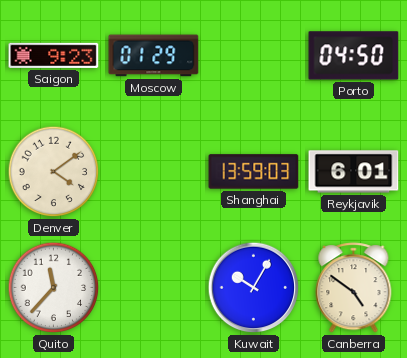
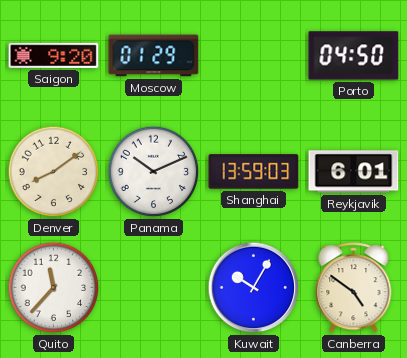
Saigon: 9:23 -> 9:20
Denver: 4:09 -> 8:09
Panama: none -> 10:11
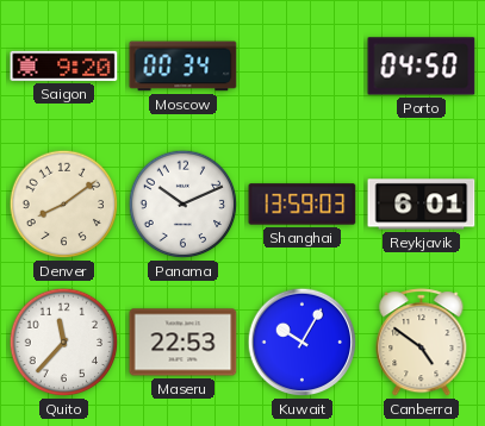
Moscow: 01:29 -> 00:34
Maseru: none -> 22:53
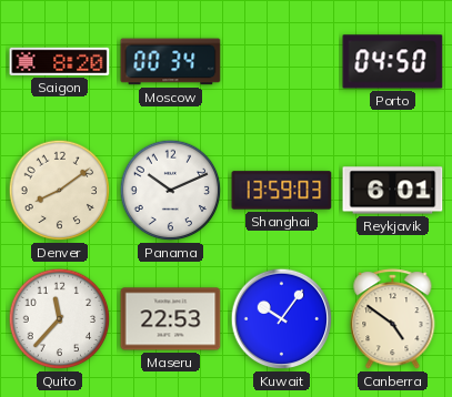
Saigon: 9:20 -> 8:20
Kuwait: 10:05 -> 10:06
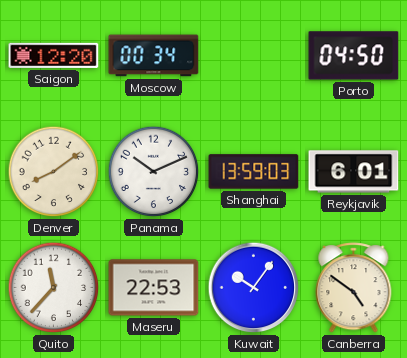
Saigon: 8:20 -> 12:20
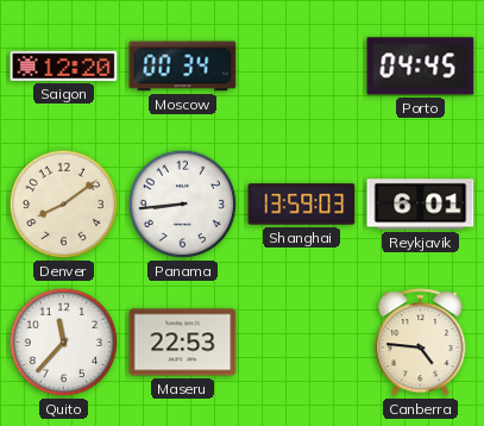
Porto: 04:50 -> 04:45
Panama: 10:11 -> 8:44
Kuwait: 10:06 -> none
Canberra: 4:51 -> 4:46
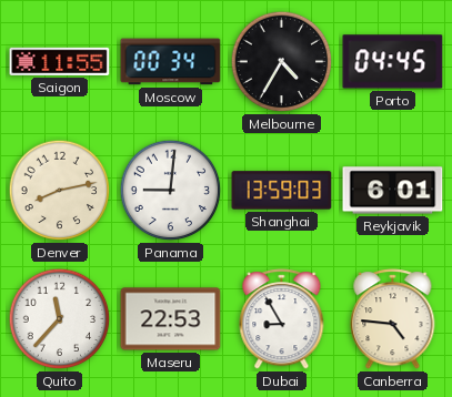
Saigon: 12:20 -> 11:55
Melbourne: none -> 4:35
Denver: 8:09 -> 8:13
Panama: 8:44 -> 9:01
Dubai: none -> 8:55
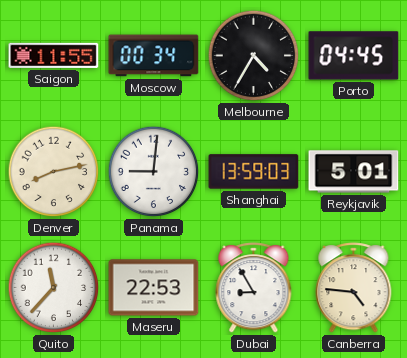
Reykjavik: 6:01 -> 5:01
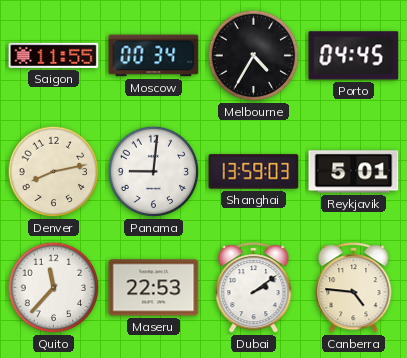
Dubai: 8:55 -> 2:09
